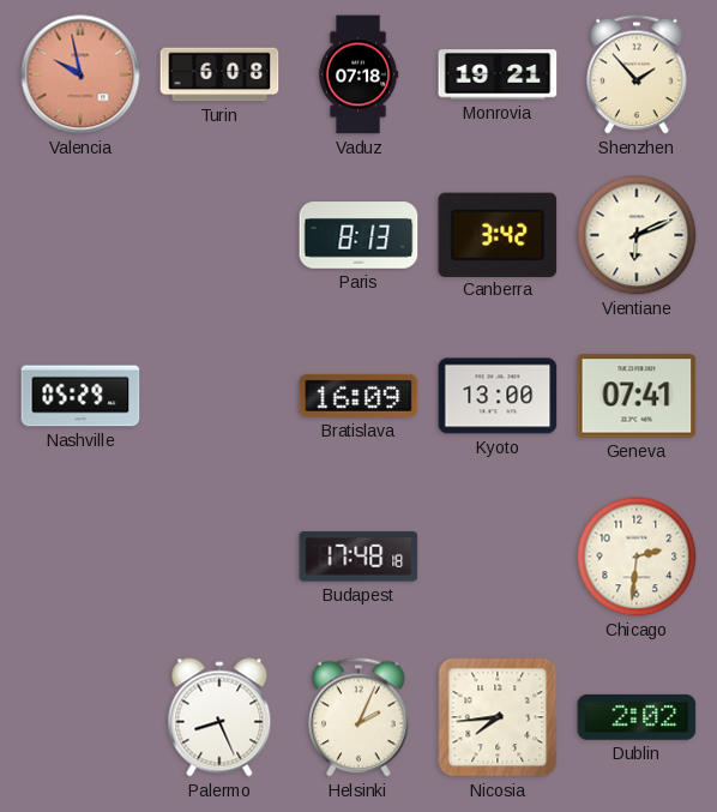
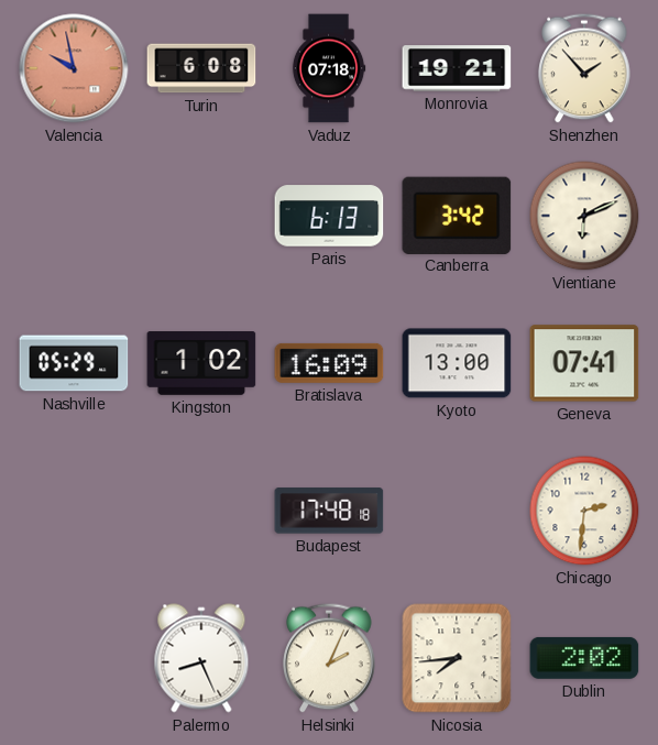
Paris: 8:13 -> 6:13
Kingston: none -> 1:02
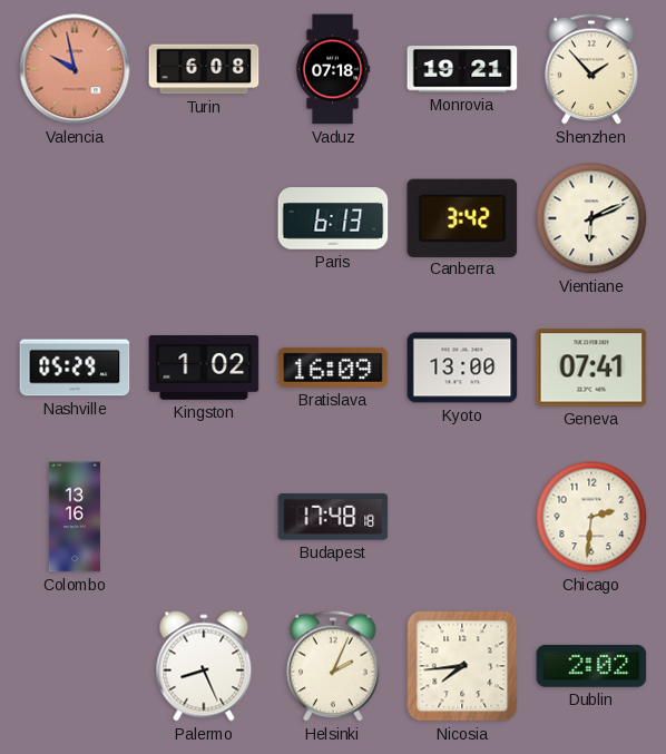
Colombo: none -> 13:16
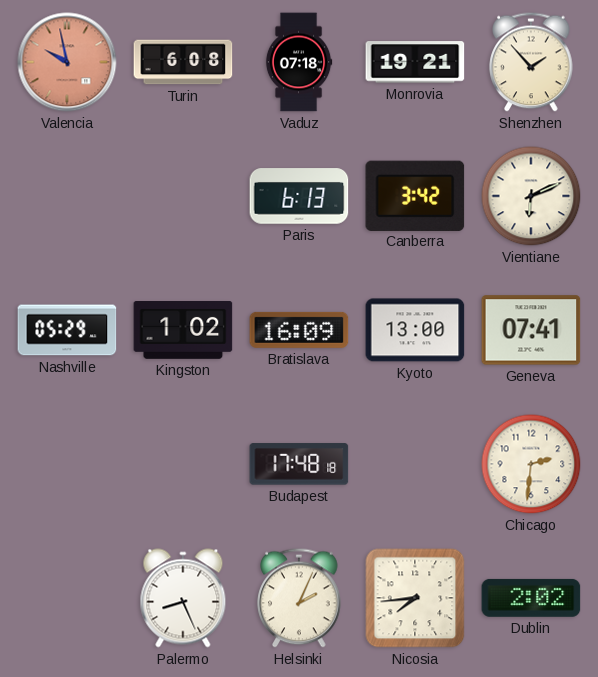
Colombo: 13:16 -> none
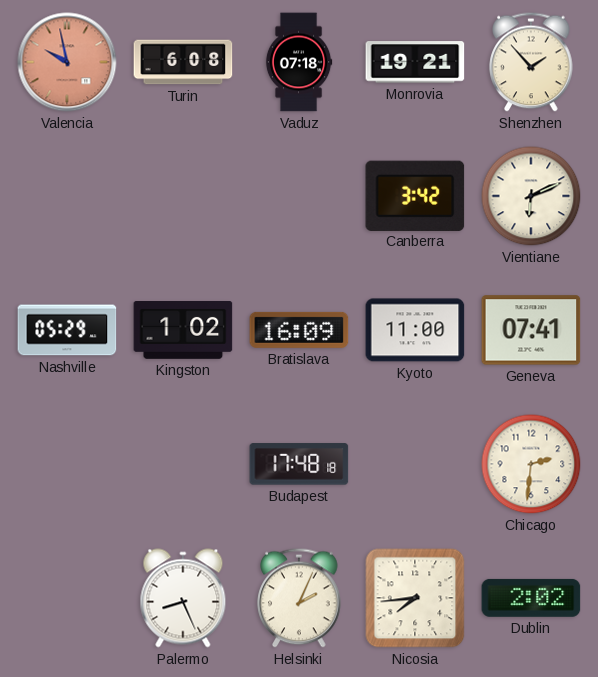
Paris: 6:13 -> none
Kyoto: 13:00 -> 11:00
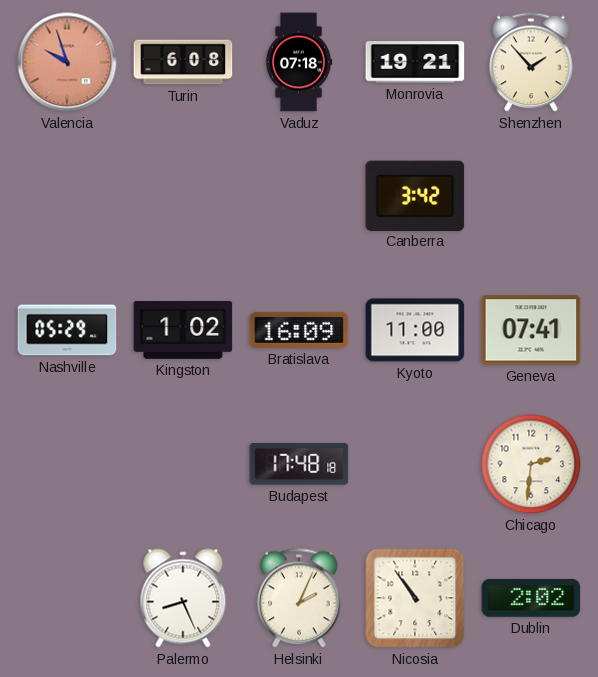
Valencia: 9:58 -> 9:57
Vientiane: 6:11 -> none
Nicosia: 7:44 -> 10:54
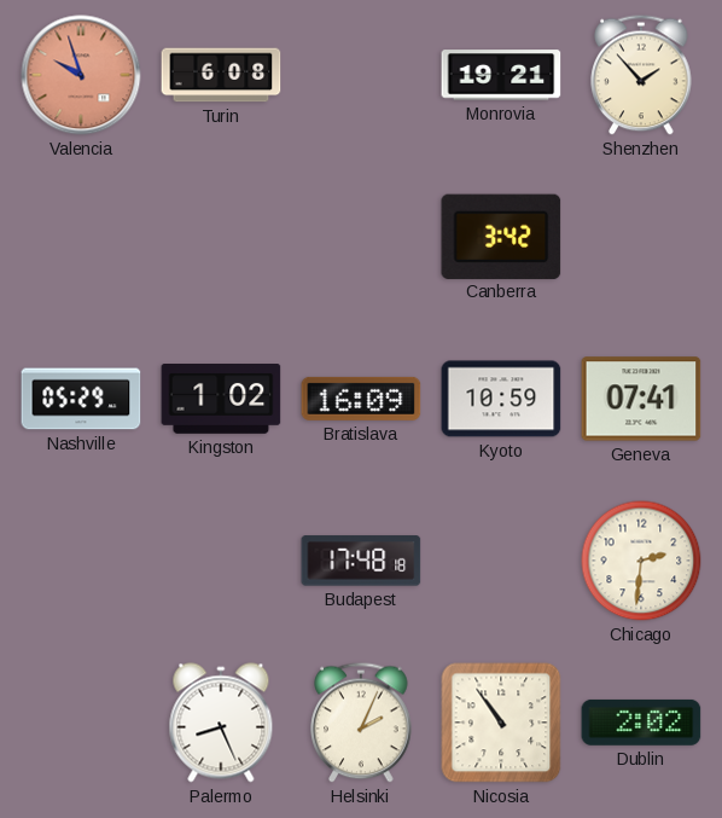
Vaduz: 07:18 -> none
Kyoto: 11:00 -> 10:59
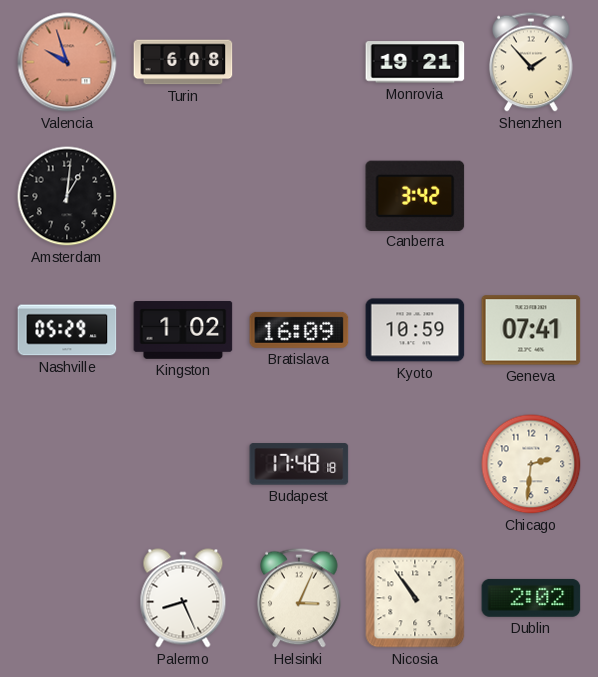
Amsterdam: none -> 1:01
Helsinki: 2:04 -> 3:04
